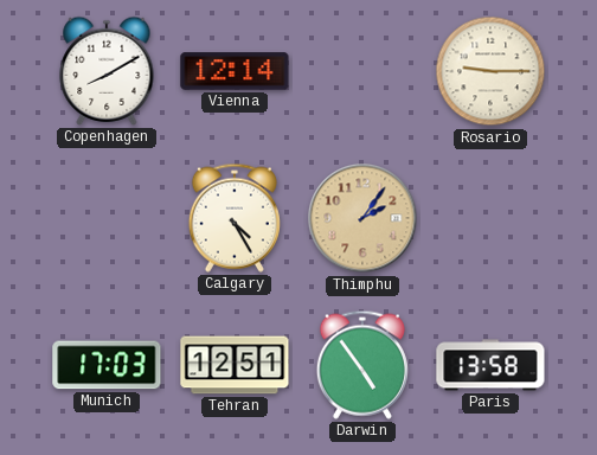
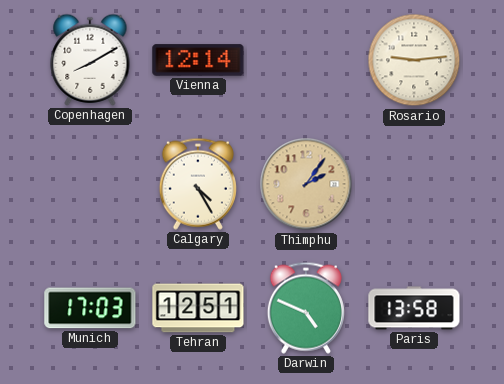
Rosario: 9:15 -> 9:14
Darwin: 4:54 -> 4:49
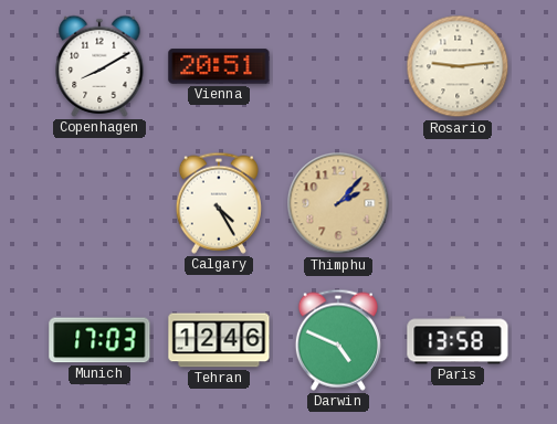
Vienna: 12:14 -> 20:51
Thimphu: 2:06 -> 2:07
Tehran: 12:51 -> 12:46
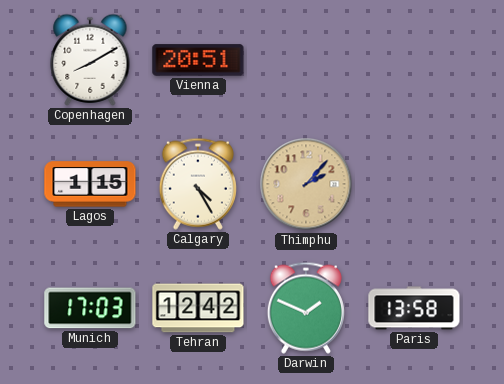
Rosario: 9:14 -> none
Lagos: none -> 1:15
Tehran: 12:46 -> 12:42
Darwin: 4:49 -> 1:49
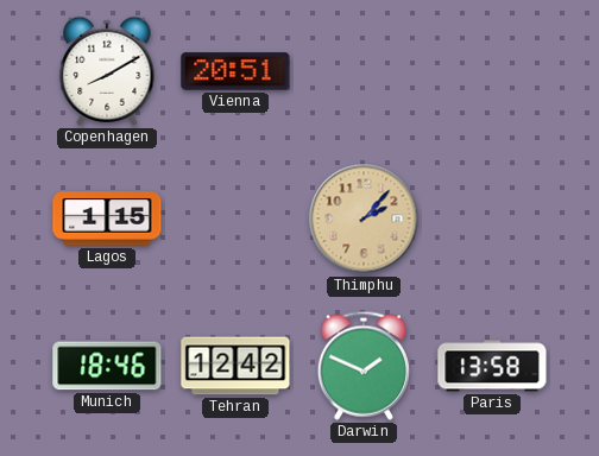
Calgary: 4:25 -> none
Munich: 17:03 -> 18:46
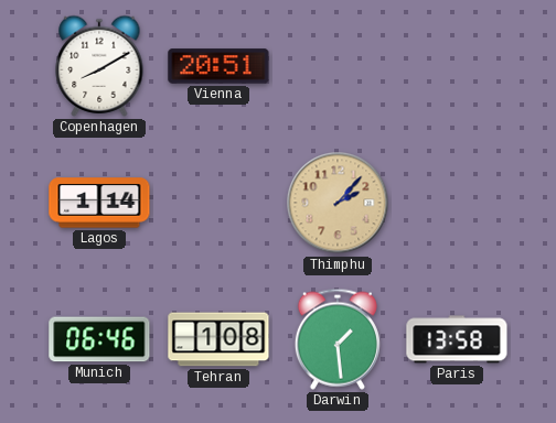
Lagos: 1:15 -> 1:14
Munich: 18:46 -> 06:46
Tehran: 12:42 -> 1:08
Darwin: 1:49 -> 1:29
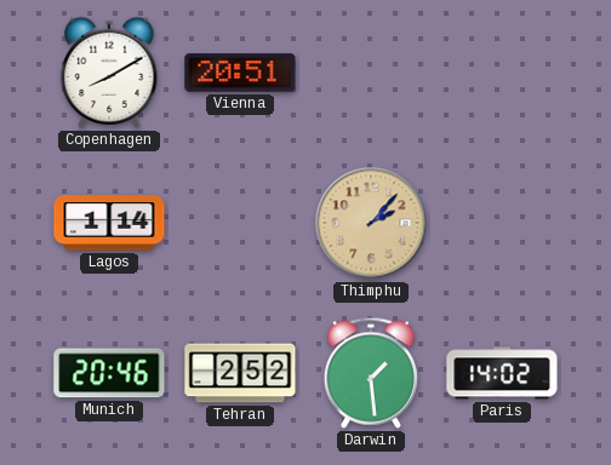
Munich: 06:46 -> 20:46
Tehran: 1:08 -> 2:52
Paris: 13:58 -> 14:02
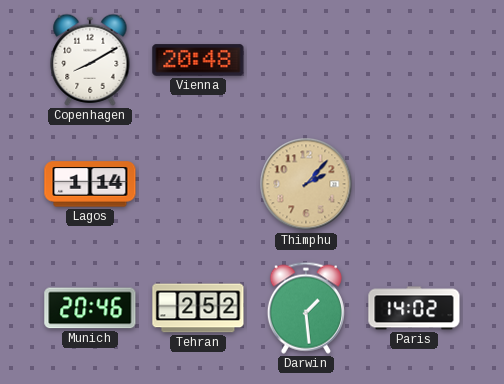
Vienna: 20:51 -> 20:48
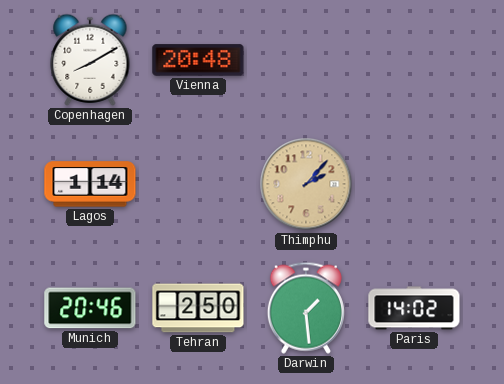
Tehran: 2:52 -> 2:50
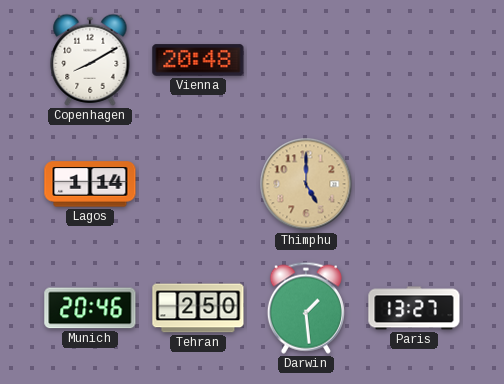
Thimphu: 2:07 -> 5:00
Paris: 14:02 -> 13:27
